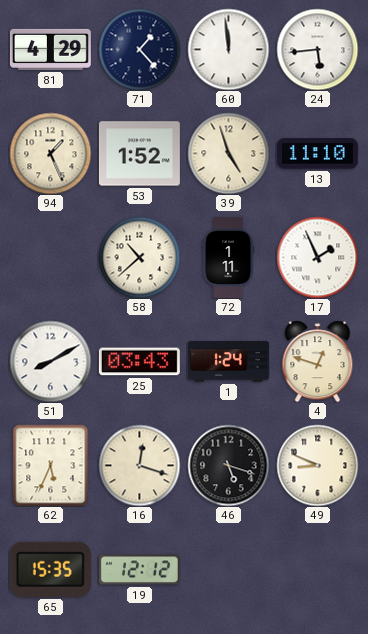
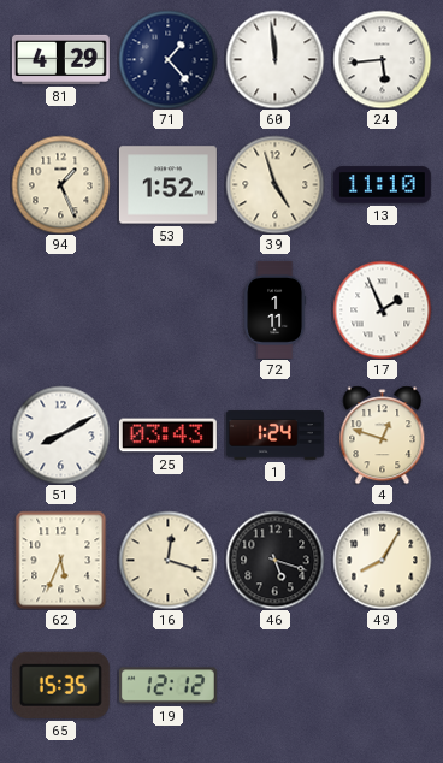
58: 10:38 -> none
49: 8:49 -> 8:05
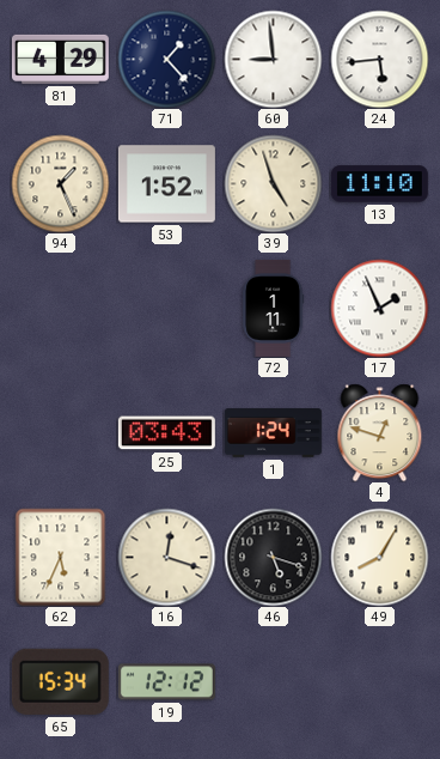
60: 11:59 -> 8:59
51: 8:10 -> none
65: 15:35 -> 15:34
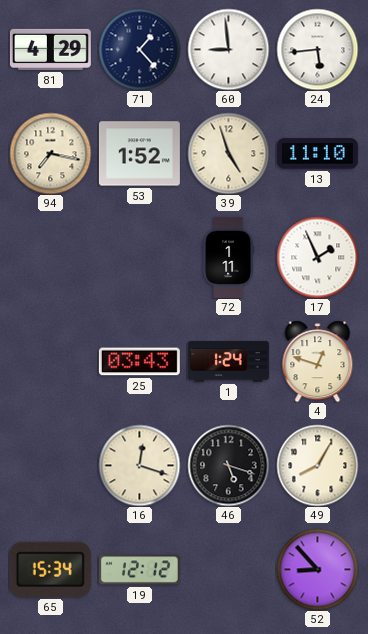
94: 1:26 -> 7:17
62: 5:34 -> none
52: none -> 8:53
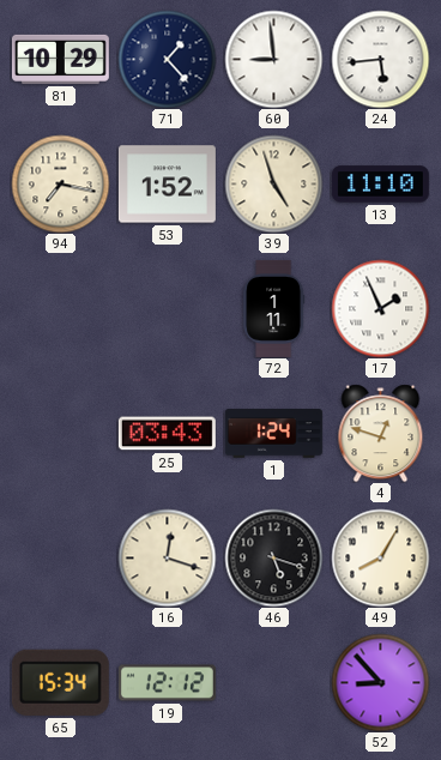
81: 4:29 -> 10:29
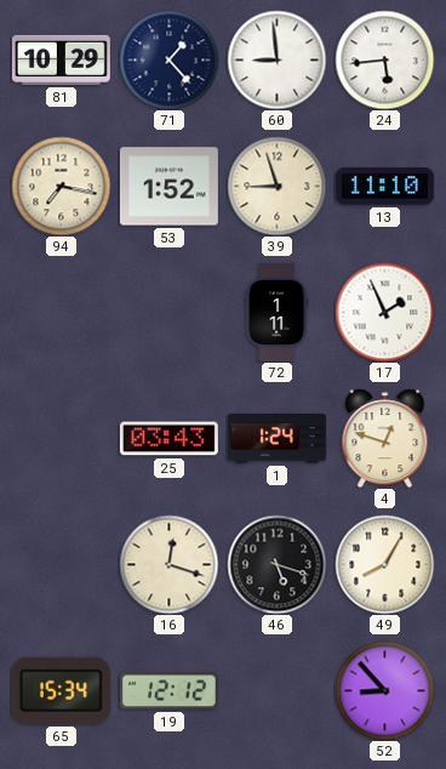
39: 4:57 -> 8:57
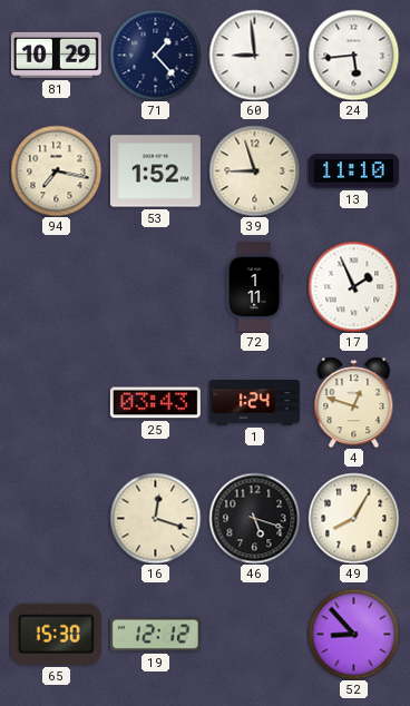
65: 15:34 -> 15:30
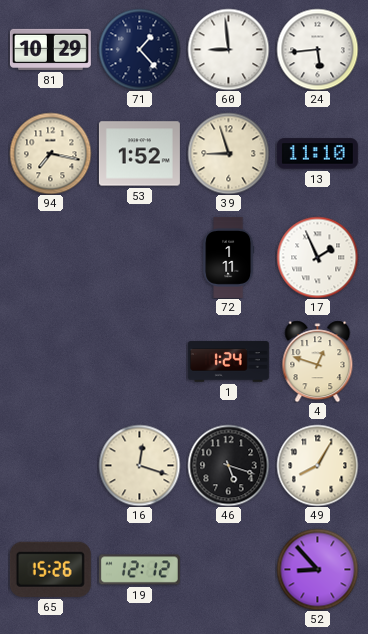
25: 03:43 -> none
65: 15:30 -> 15:26
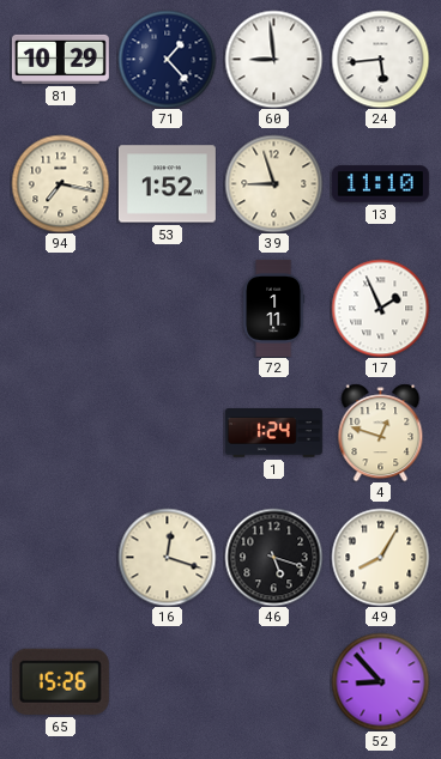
19: 12:12 -> none
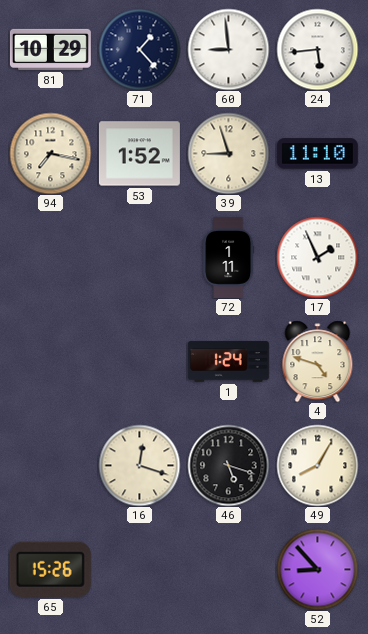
4: 12:48 -> 4:48
